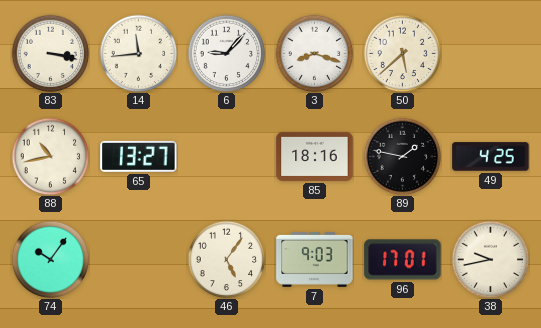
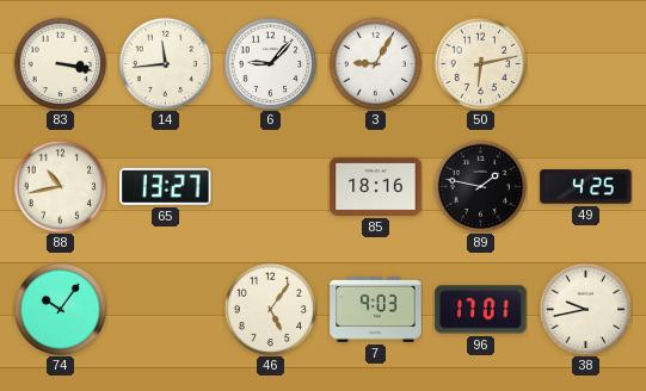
3: 8:18 -> 9:05
50: 5:38 -> 6:13
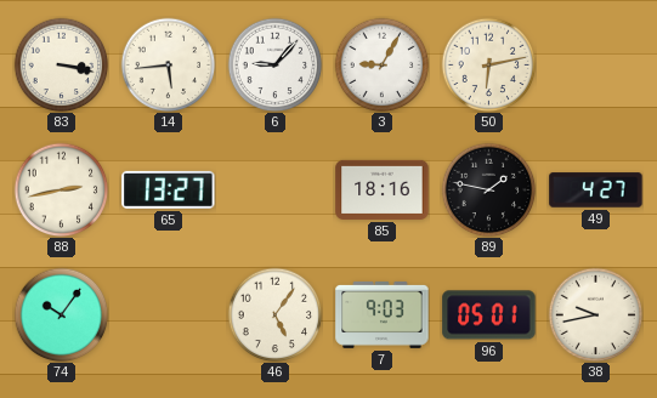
14: 11:44 -> 5:44
88: 10:43 -> 2:43
49: 4:25 -> 4:27
96: 17:01 -> 05:01
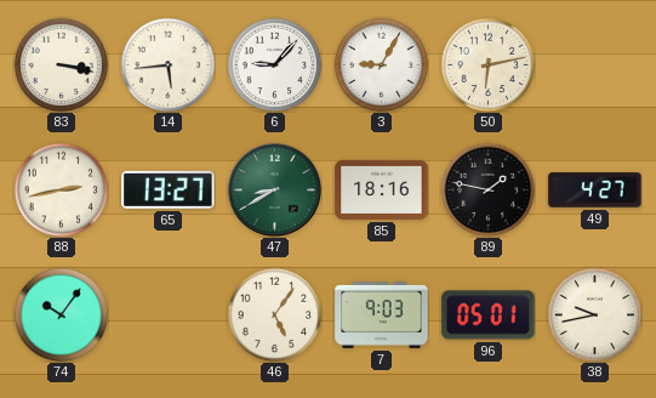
47: none -> 8:40
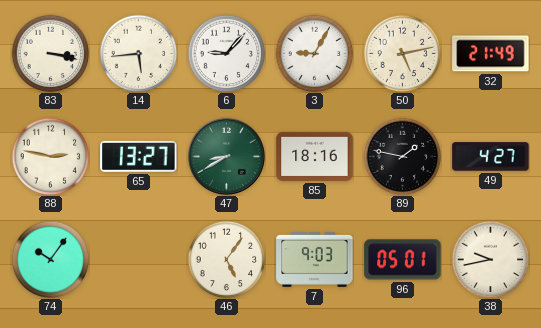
50: 6:13 -> 5:13
32: none -> 21:49
88: 2:43 -> 2:47
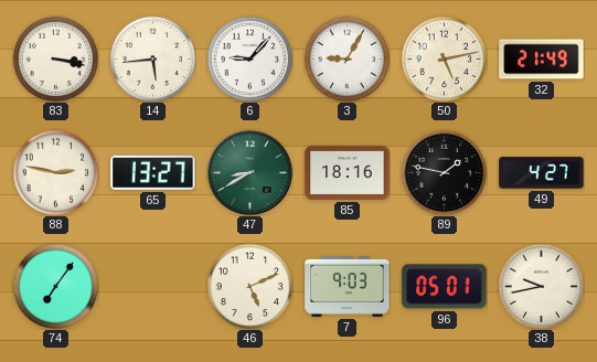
74: 10:06 -> 7:06
46: 5:06 -> 5:11
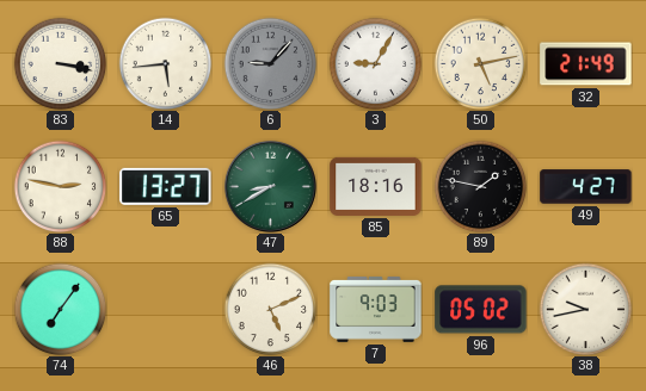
6 dial: white -> grey
96: 05:01 -> 05:02
